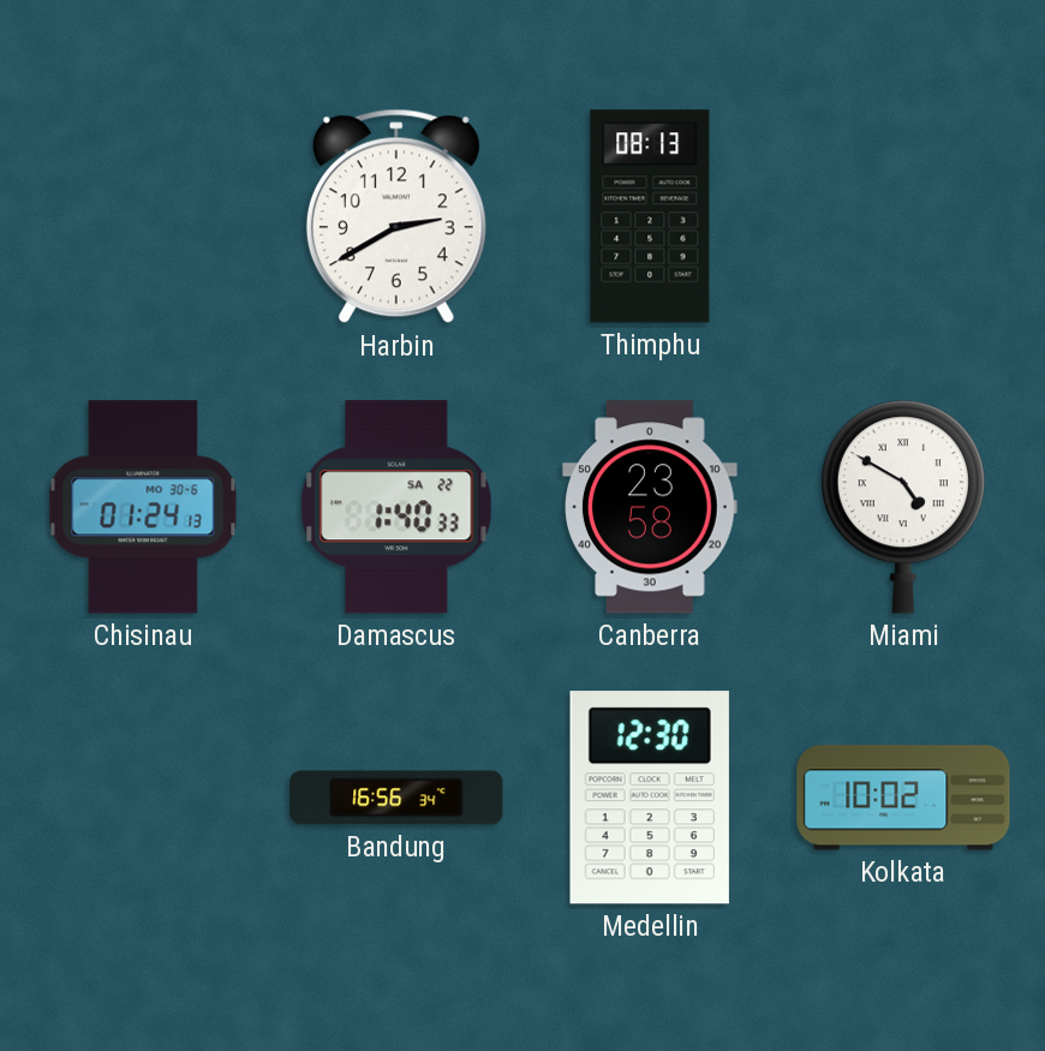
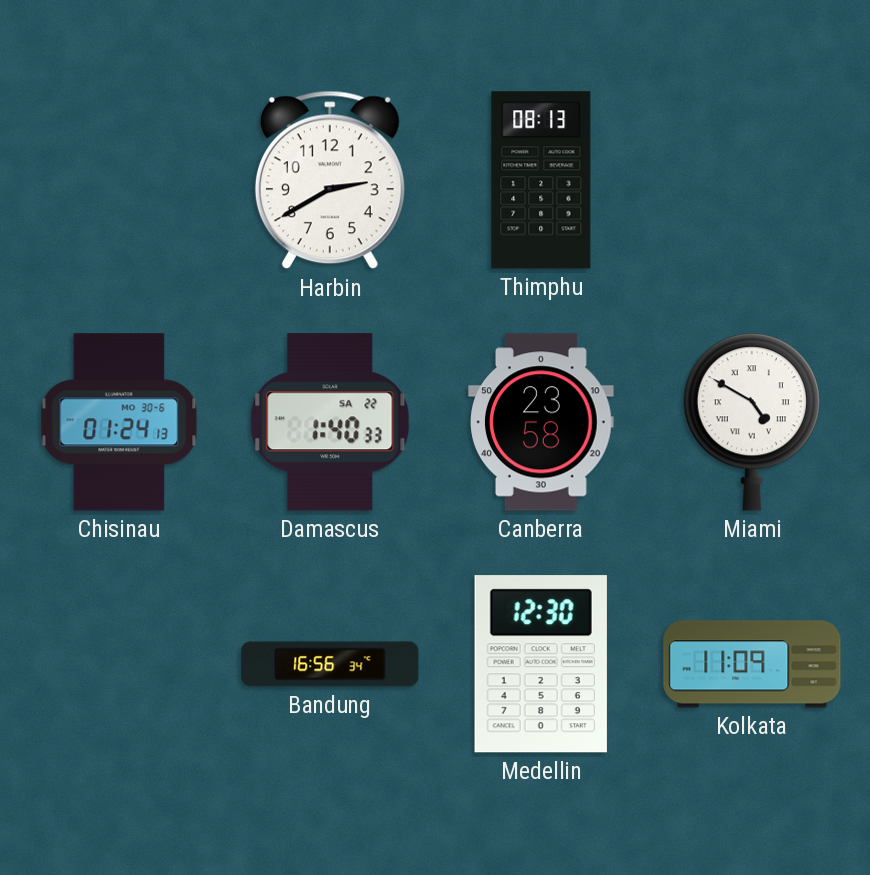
Kolkata: 10:02 -> 11:09
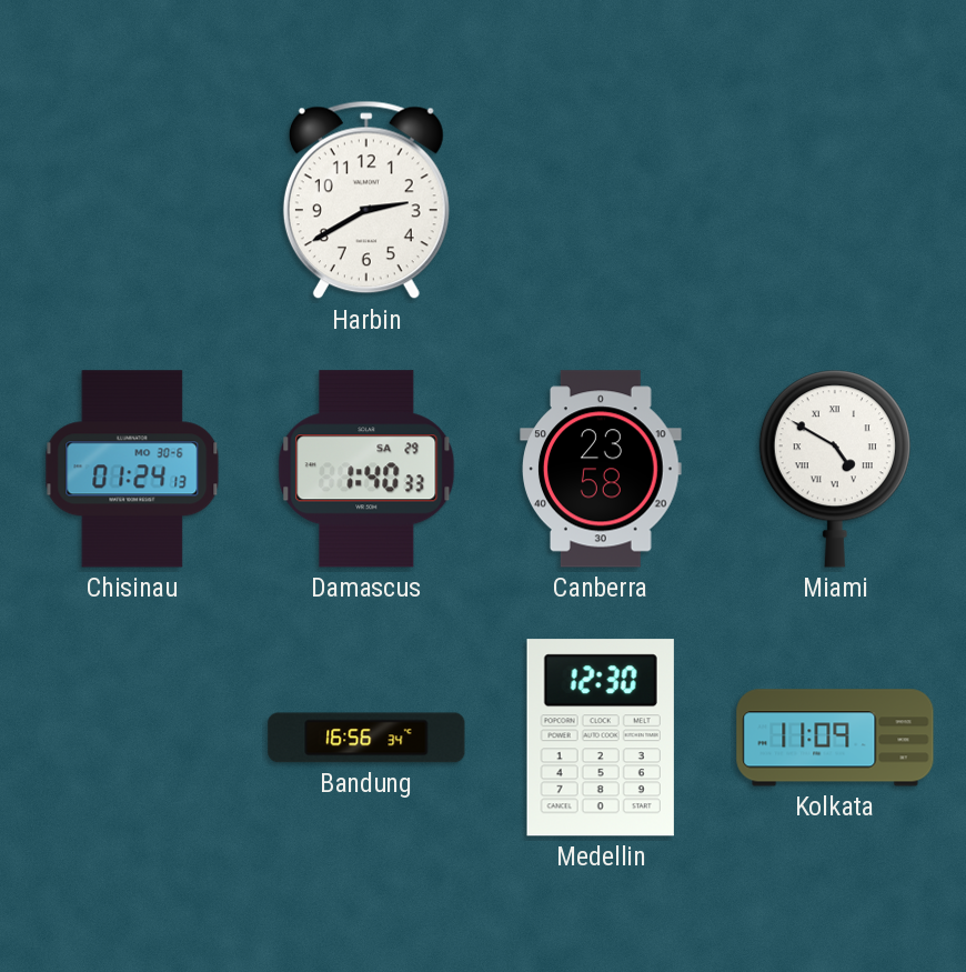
Thimphu: 08:13 -> none
Damascus date: SA 22 -> SA 29
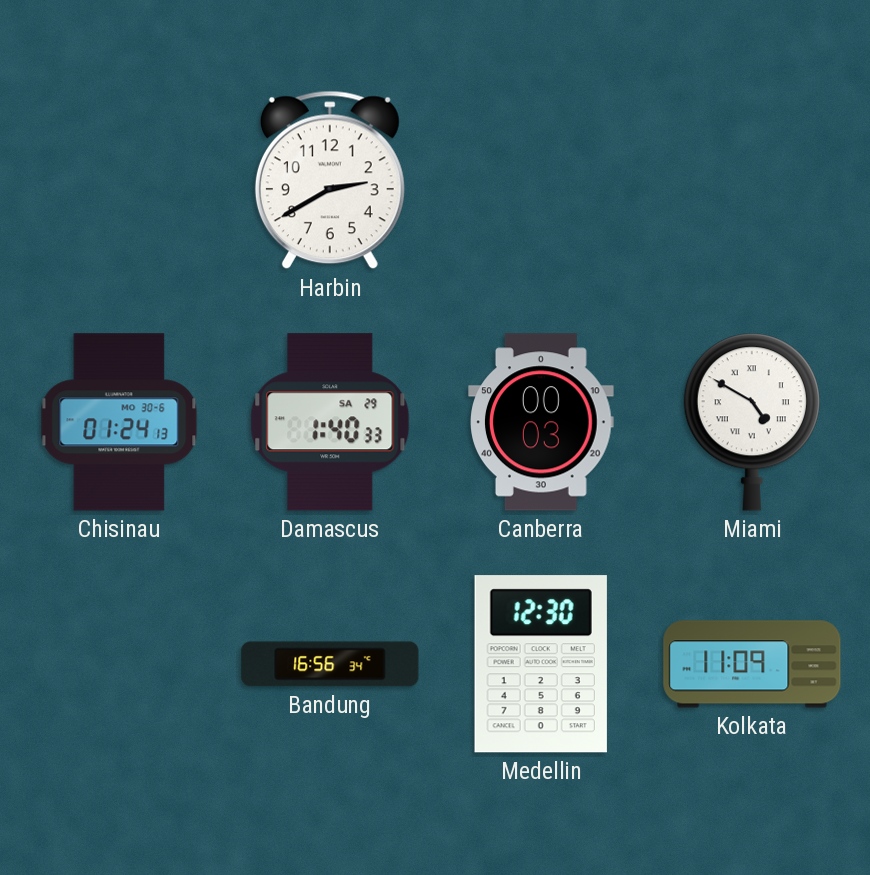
Canberra: 23:58 -> 00:03
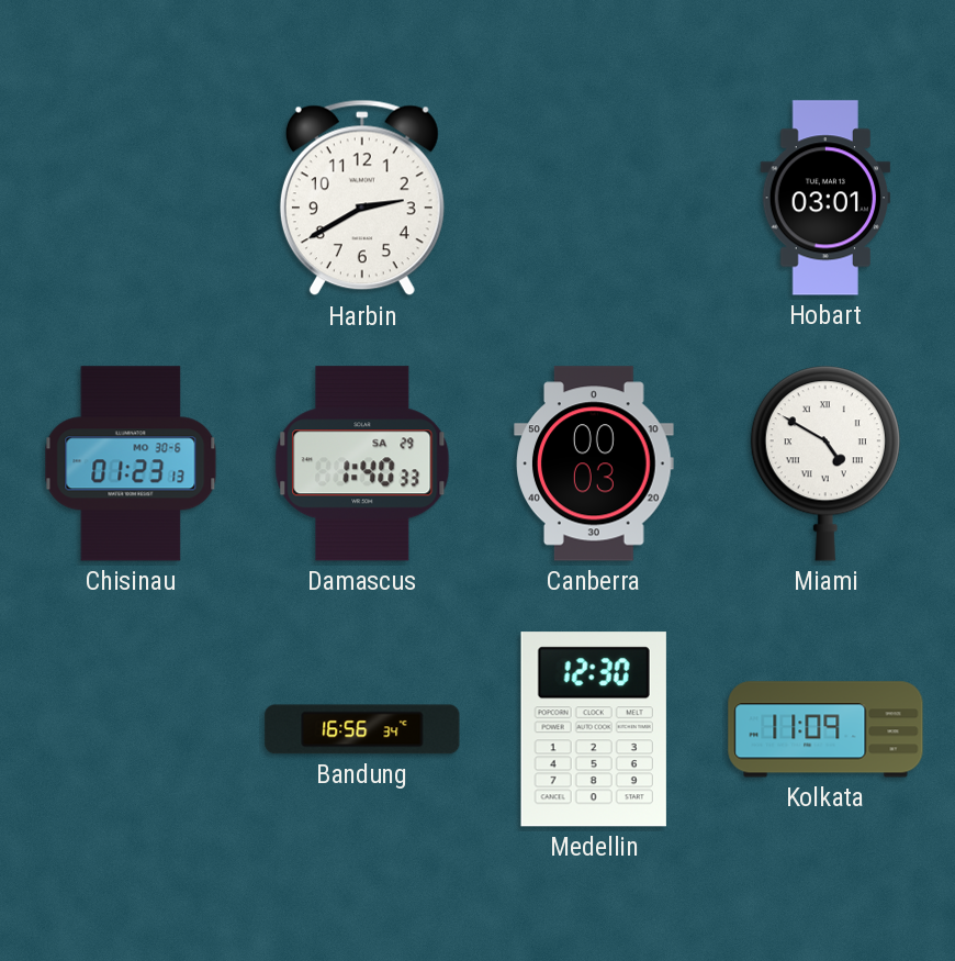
Hobart: none -> 03:01
Chisinau: 01:24 -> 01:23
